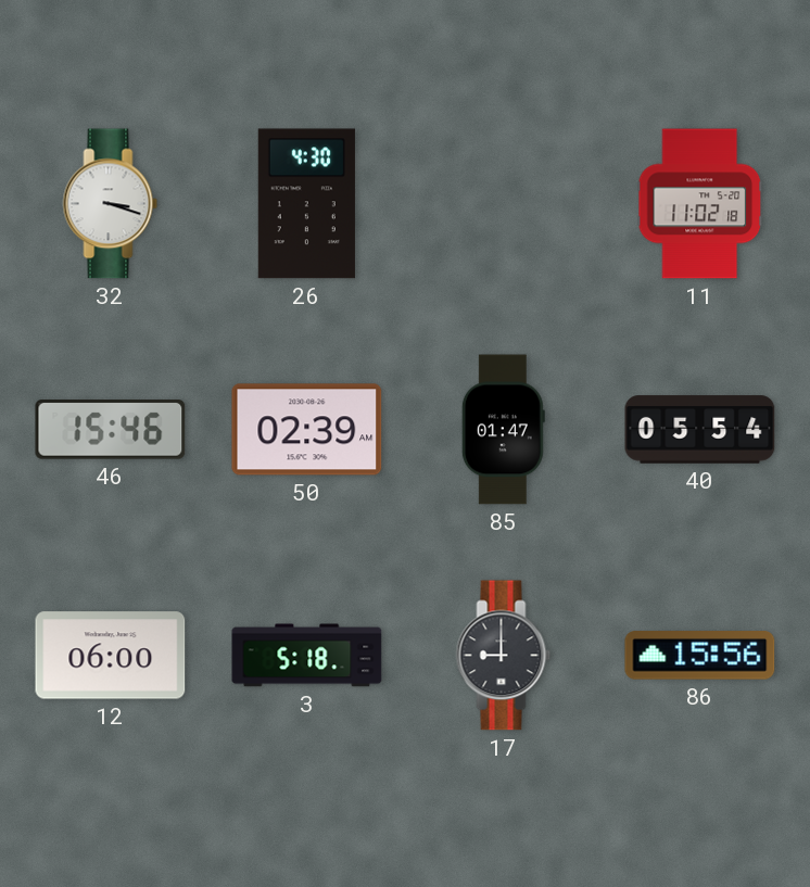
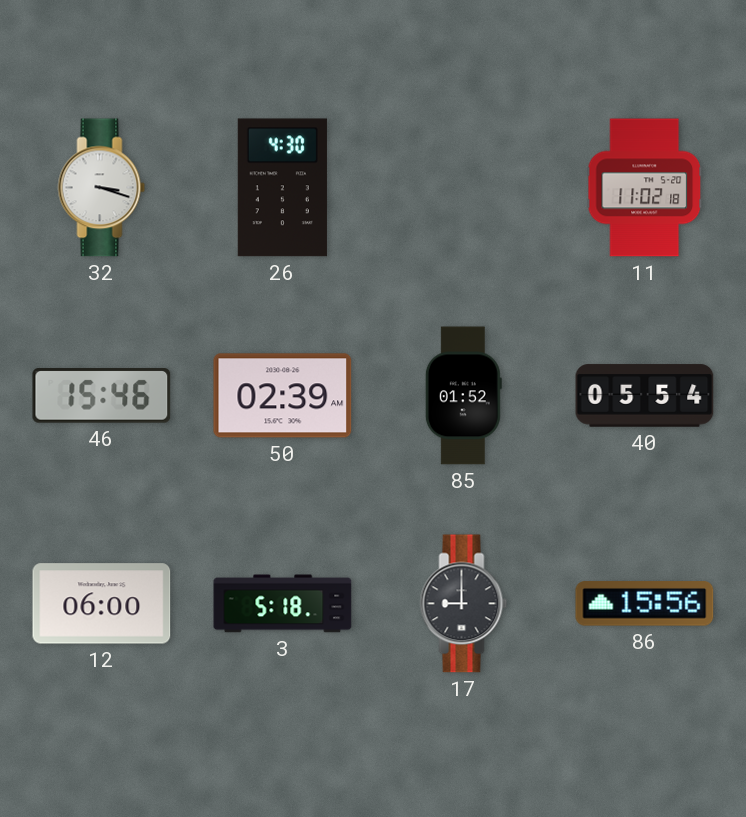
85: 01:47 -> 01:52
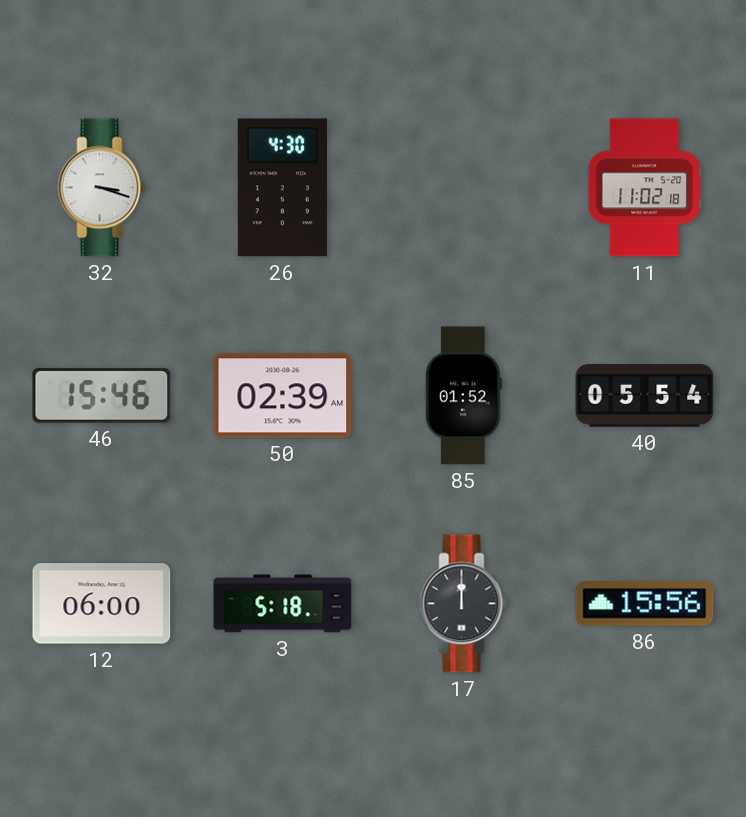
17: 9:00 -> 12:00
